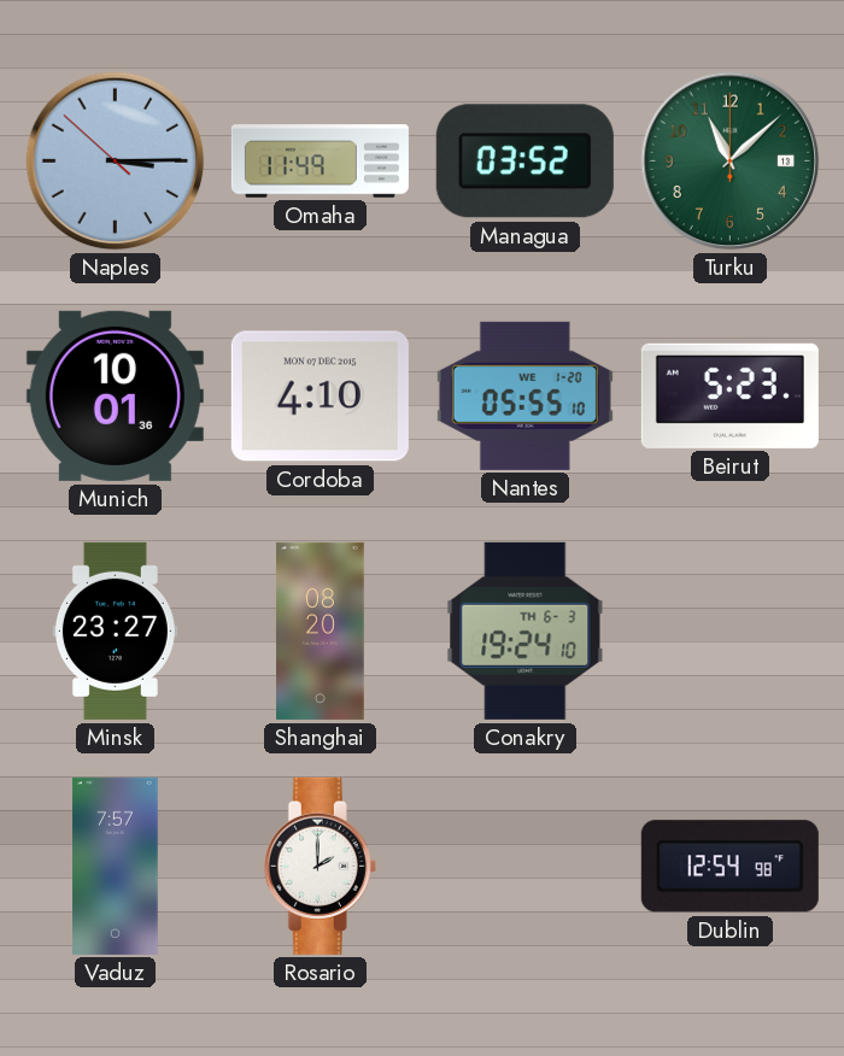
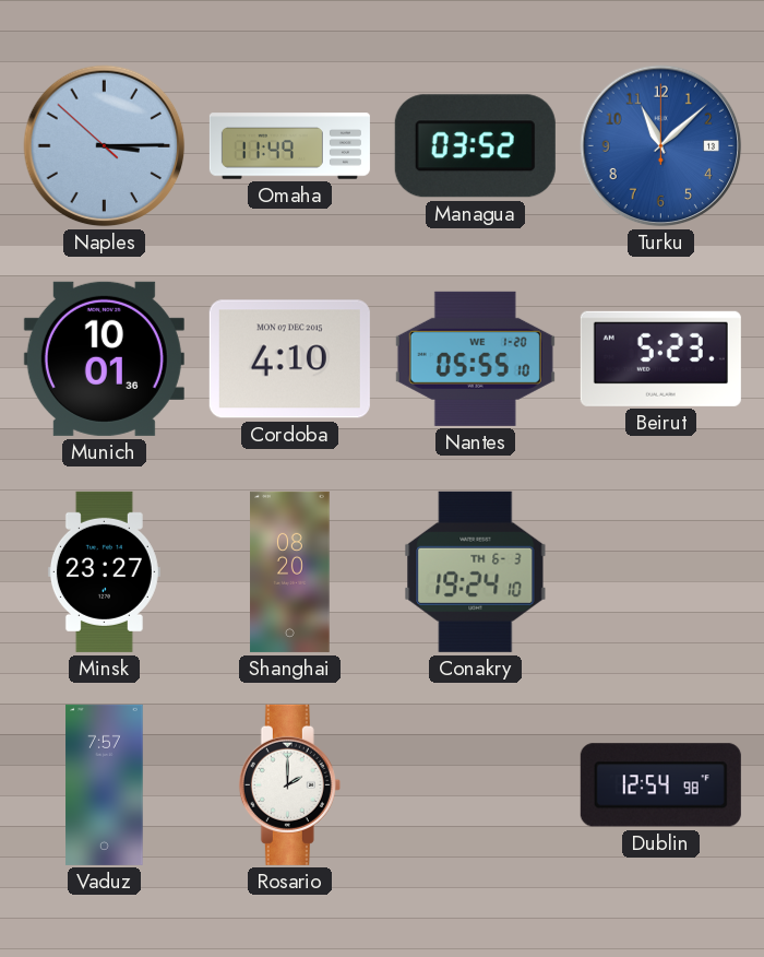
Turku dial: green -> blue
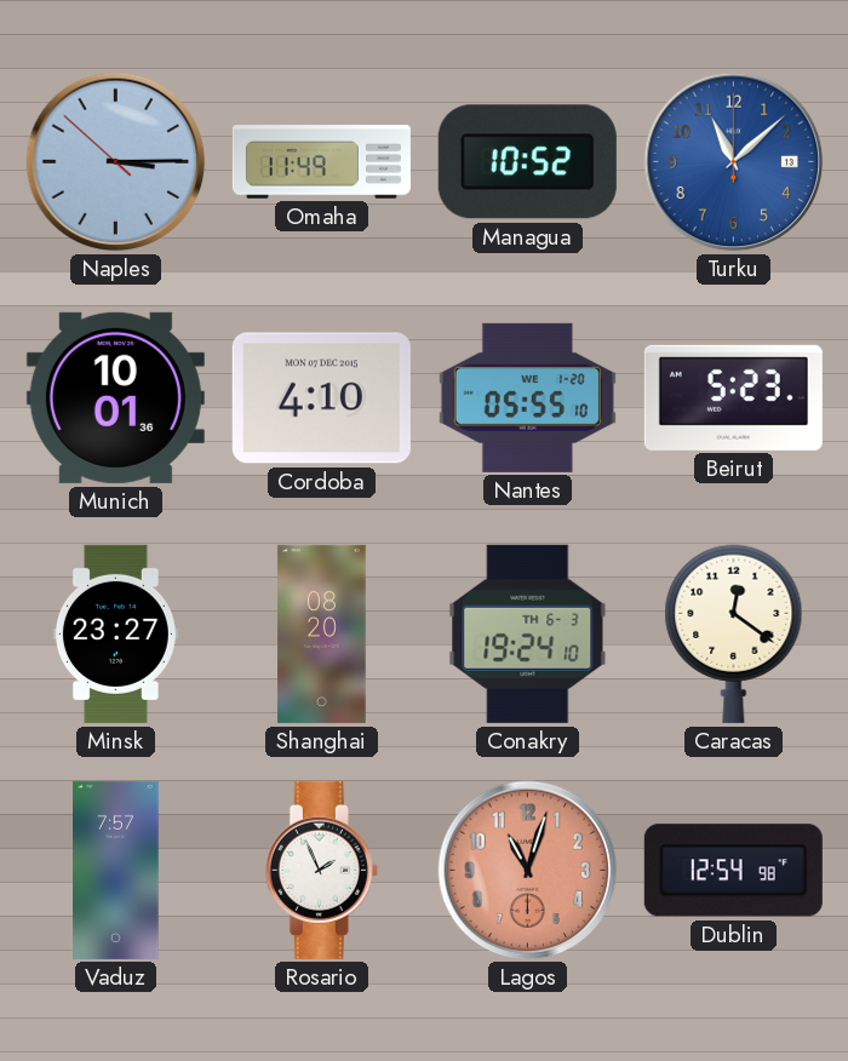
Managua: 03:52 -> 10:52
Caracas: none -> 12:21
Rosario: 2:00 -> 1:56
Lagos: none -> 11:03
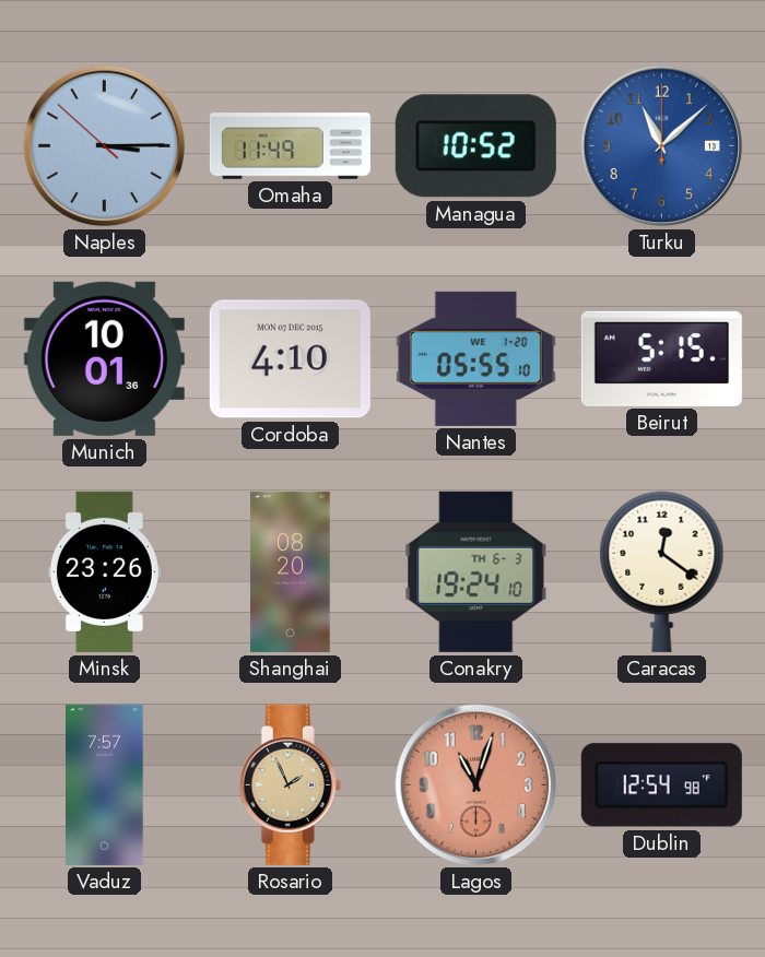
Beirut: 5:23 -> 5:15
Minsk: 23:27 -> 23:26
Rosario dial: white -> champagne
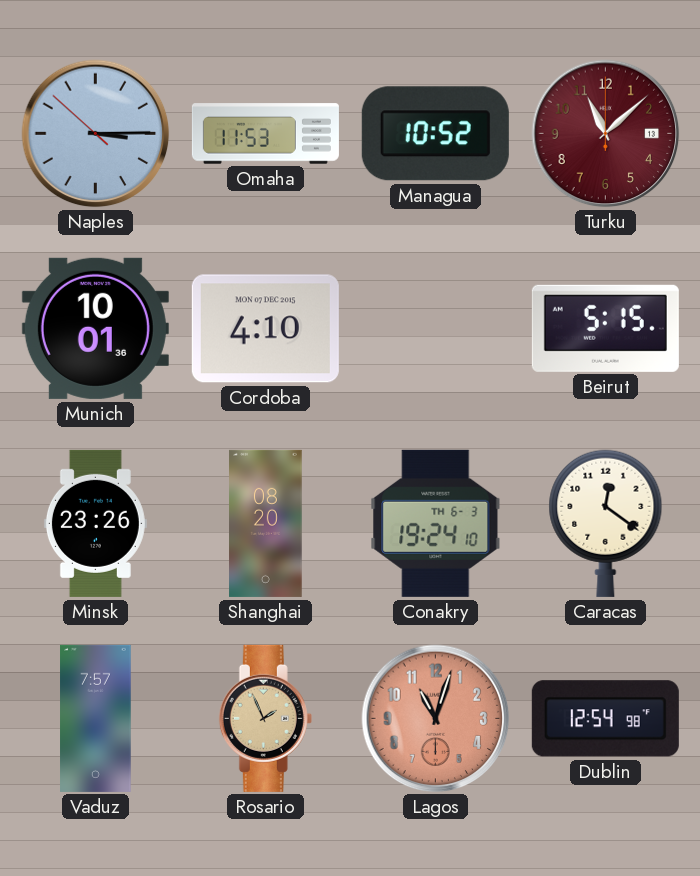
Omaha: 11:49 -> 11:53
Turku dial: blue -> burgundy
Nantes: 05:55 -> none
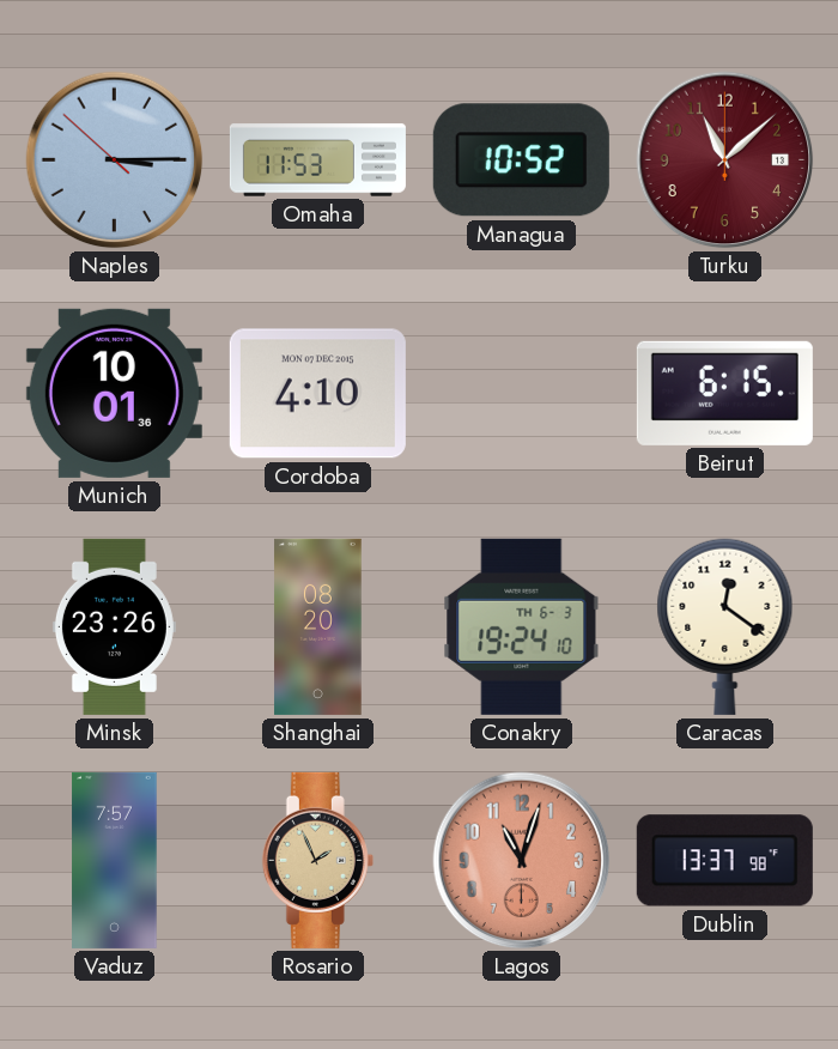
Beirut: 5:15 -> 6:15
Dublin: 12:54 -> 13:37
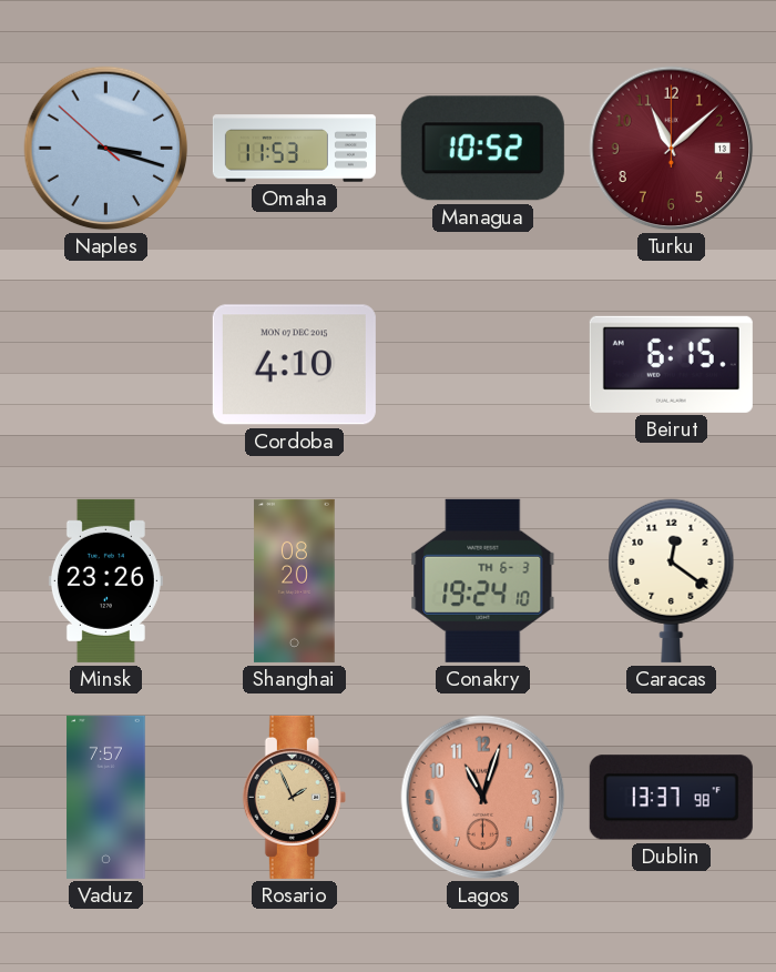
Naples: 3:14 -> 3:17
Munich: 10:01 -> none
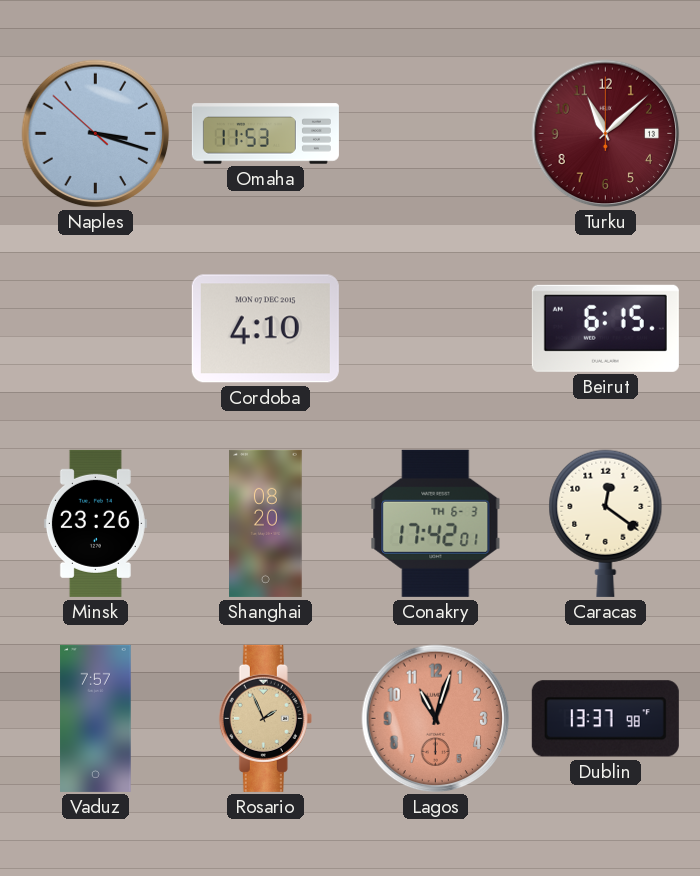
Managua: 10:52 -> none
Conakry: 19:24 -> 17:42
